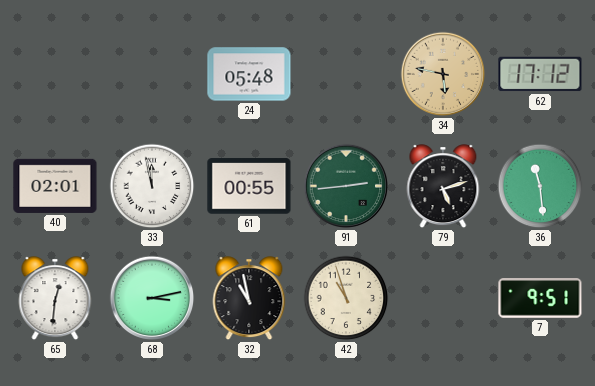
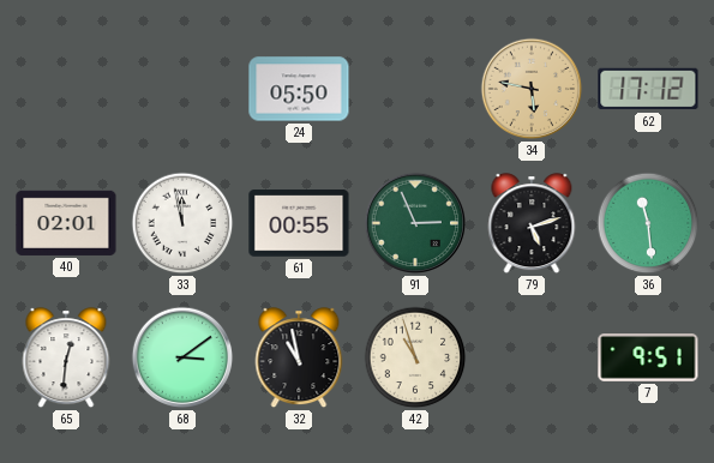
24: 05:48 -> 05:50
91: 2:44 -> 2:56
68: 3:13 -> 3:09
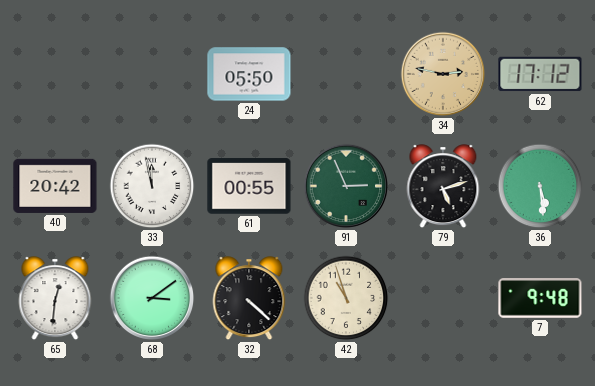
34: 5:47 -> 2:47
40: 02:01 -> 20:42
36: 11:29 -> 5:29
32: 10:58 -> 4:22
7: 9:51 -> 9:48
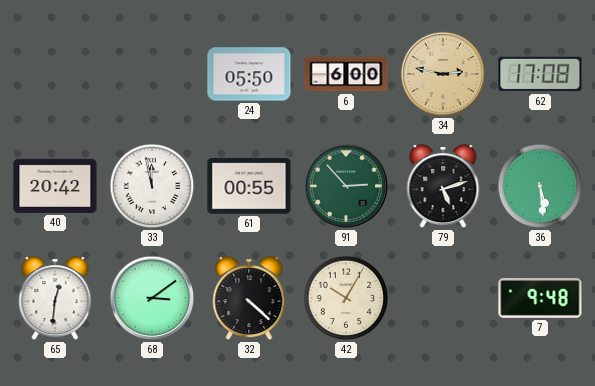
6: none -> 6:00
62: 17:12 -> 17:08
91: 2:56 -> 2:53
42: 10:57 -> 10:05
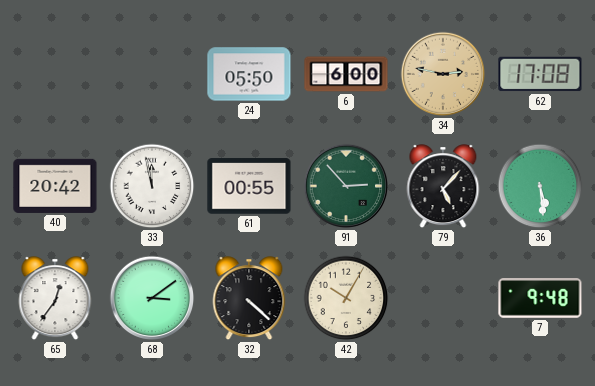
79: 5:12 -> 5:07
65: 12:31 -> 12:36
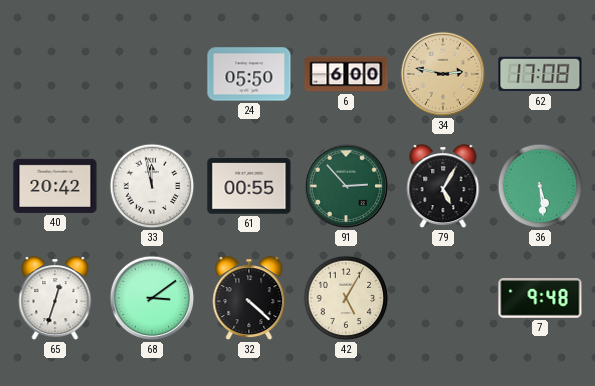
79: 5:07 -> 5:05
65: 12:36 -> 12:33
42: 10:05 -> 5:05
